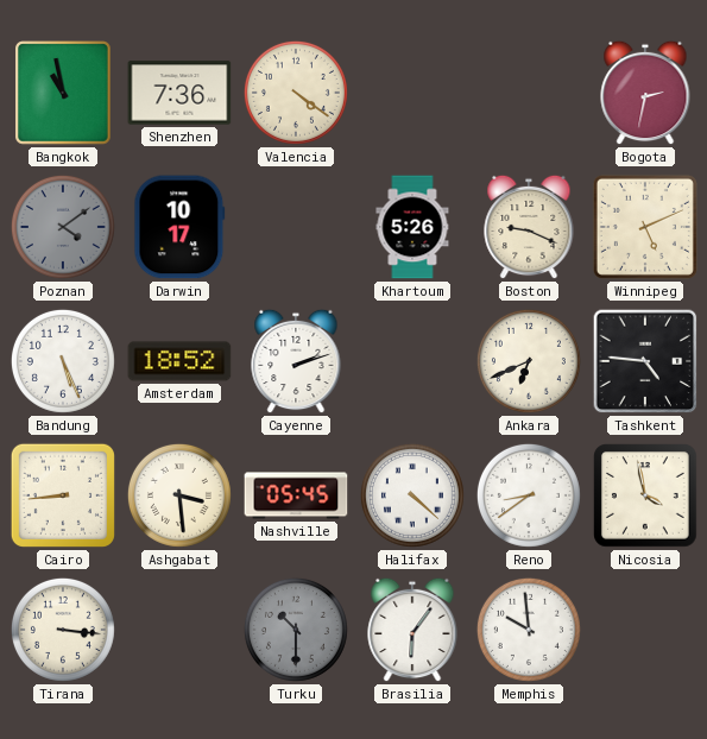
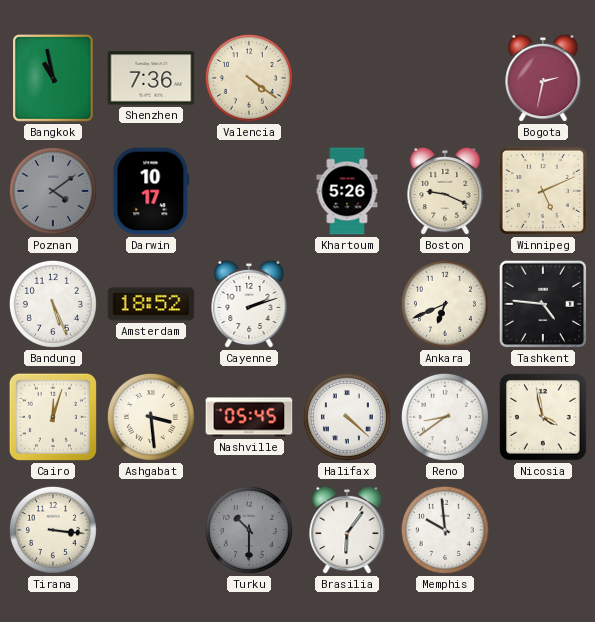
Cairo: 8:44 -> 12:03
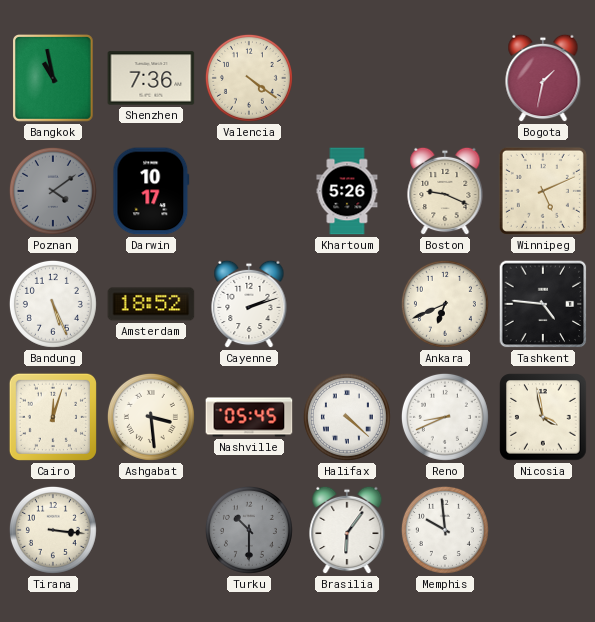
Bogota: 2:32 -> 1:32
Reno: 8:39 -> 8:41
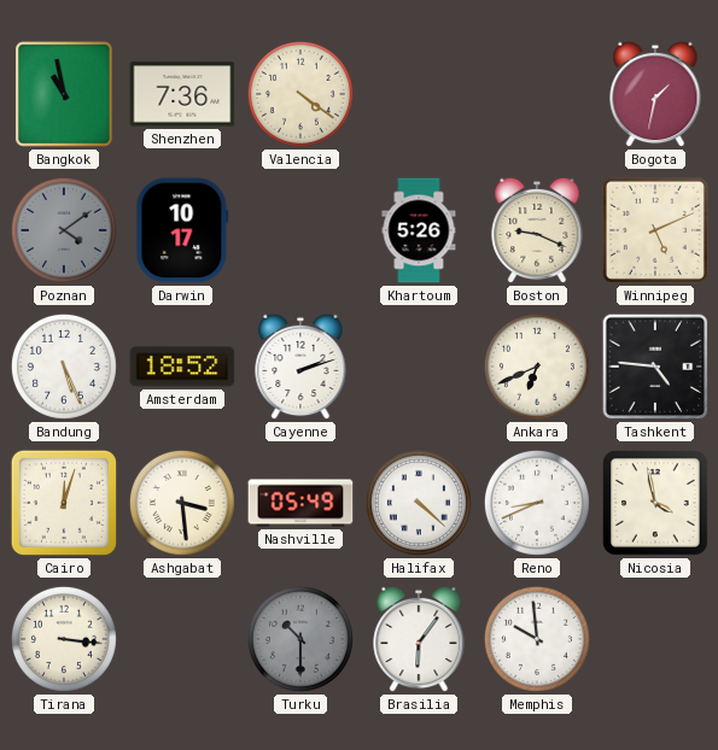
Nashville: 05:45 -> 05:49
